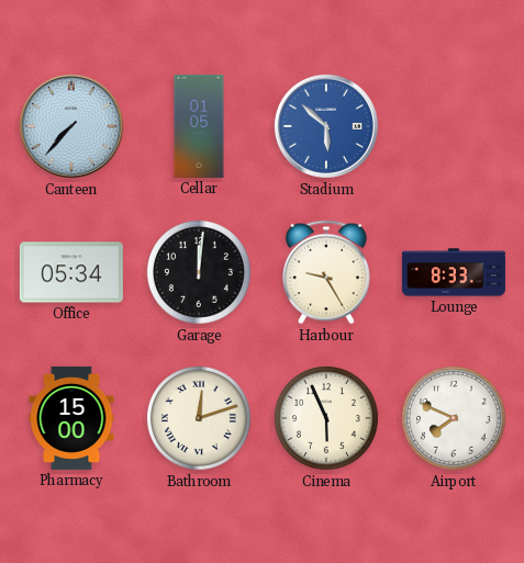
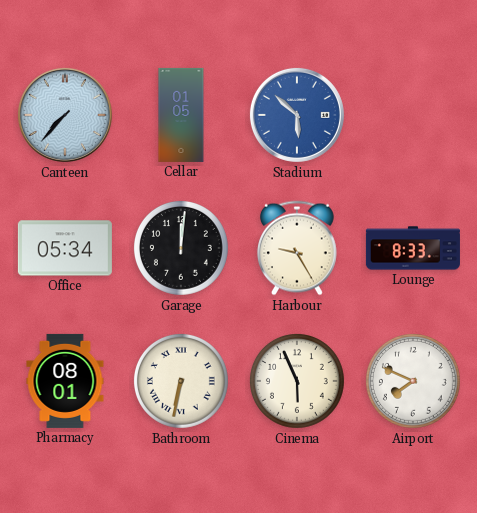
Pharmacy: 15:00 -> 08:01
Bathroom: 12:12 -> 6:32
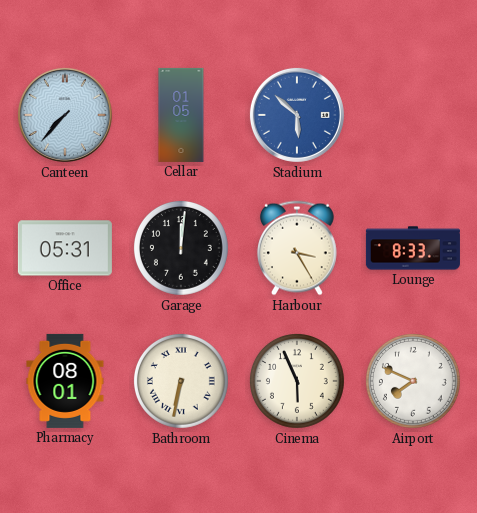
Office: 05:34 -> 05:31
Harbour: 9:25 -> 3:25
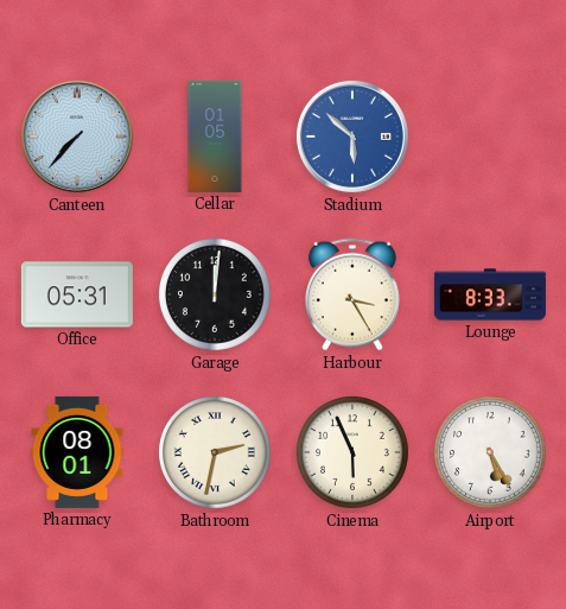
Bathroom: 6:32 -> 2:32
Airport: 7:49 -> 5:25
